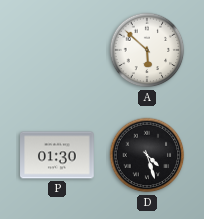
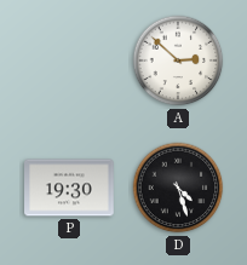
A: 5:52 -> 2:52
P: 01:30 -> 19:30
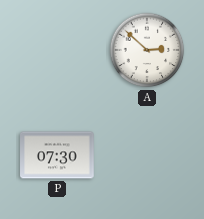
P: 19:30 -> 07:30
D: 4:27 -> none
